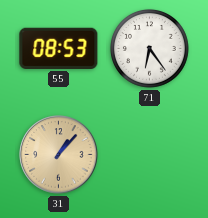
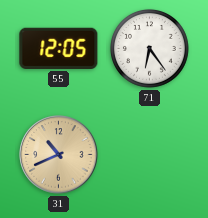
55: 08:53 -> 12:05
31: 1:07 -> 10:41
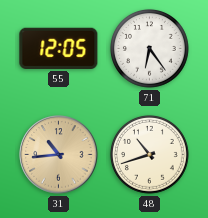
31: 10:41 -> 10:44
48: none -> 10:42
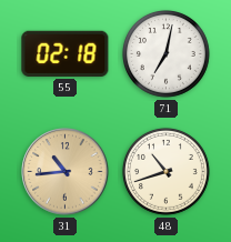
55: 12:05 -> 02:18
71: 6:24 -> 7:02
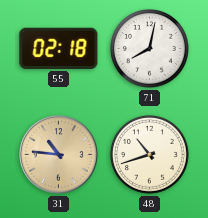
71: 7:02 -> 8:02
31: 10:44 -> 10:46
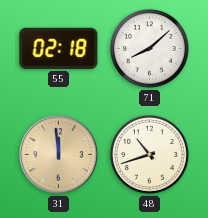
71: 8:02 -> 8:08
31: 10:46 -> 11:59
